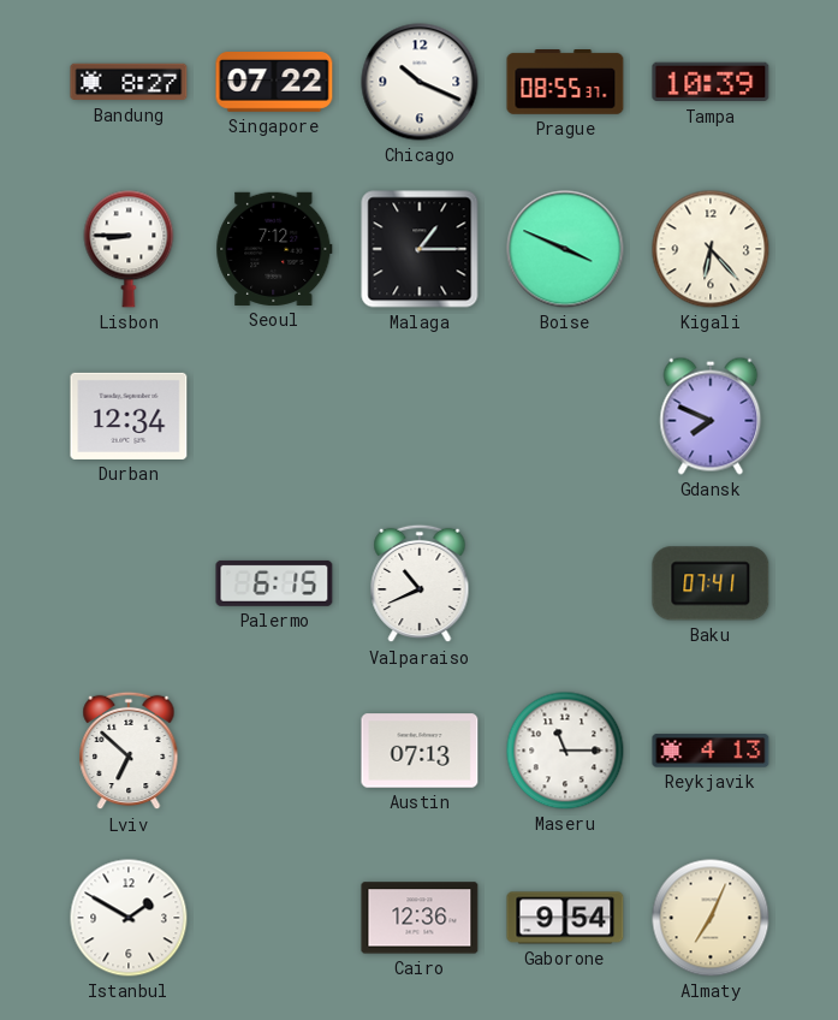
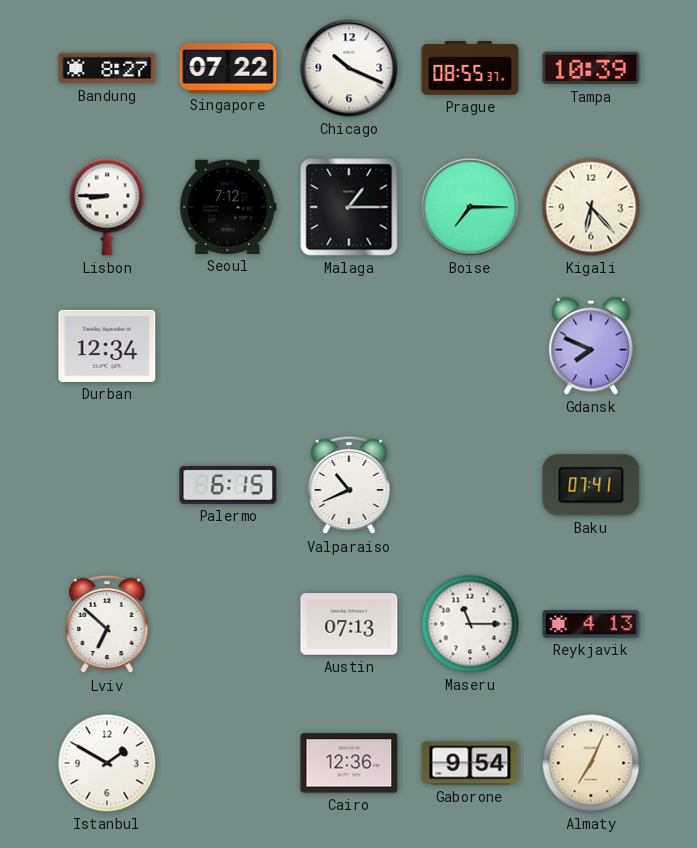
Boise: 3:49 -> 7:15
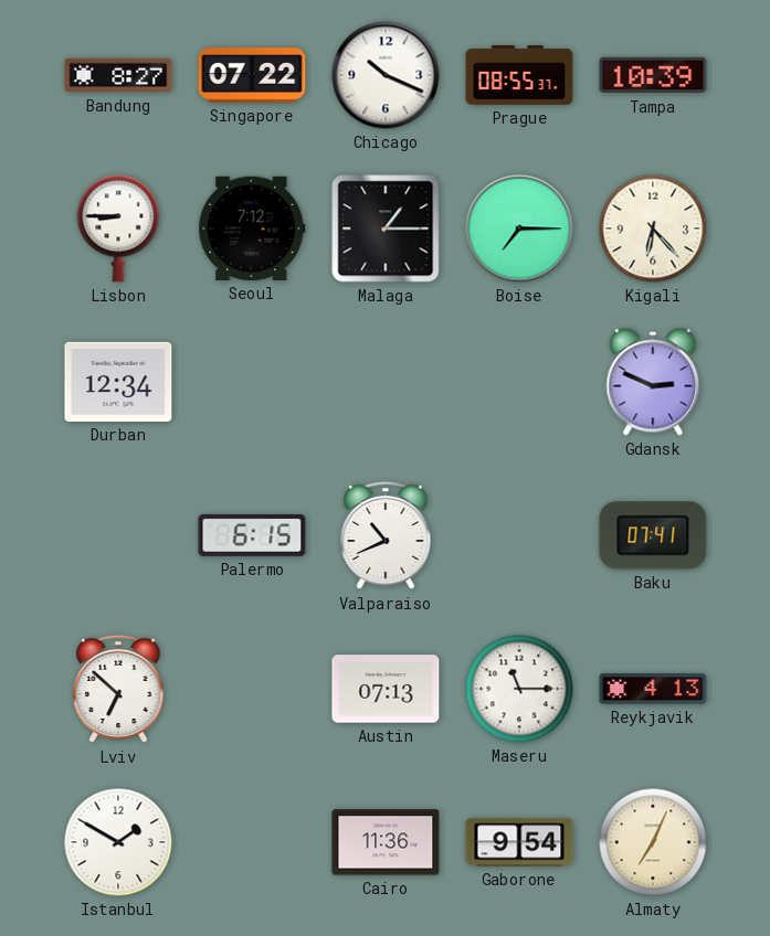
Gdansk: 7:49 -> 2:49
Cairo: 12:36 -> 11:36
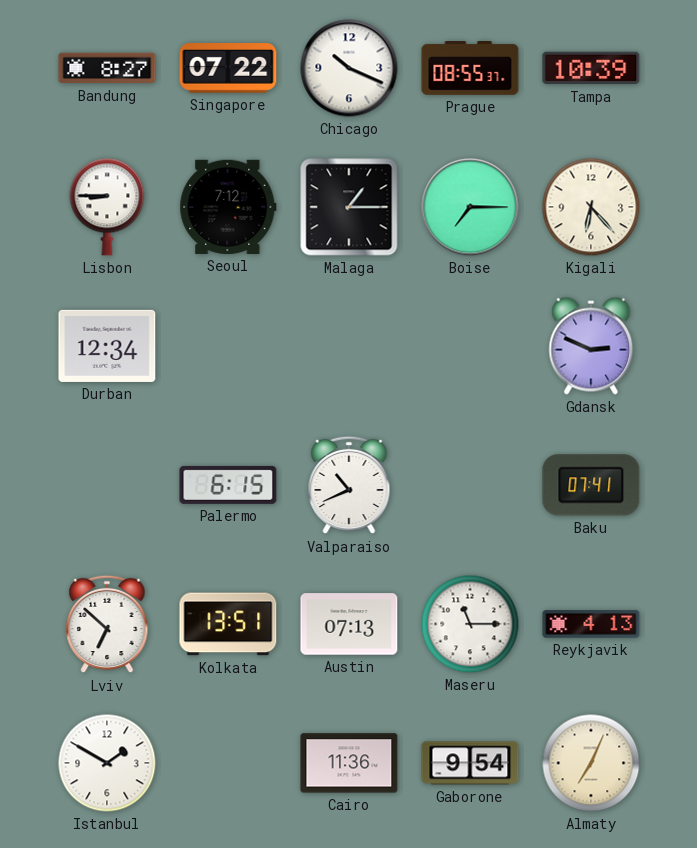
Kolkata: none -> 13:51
